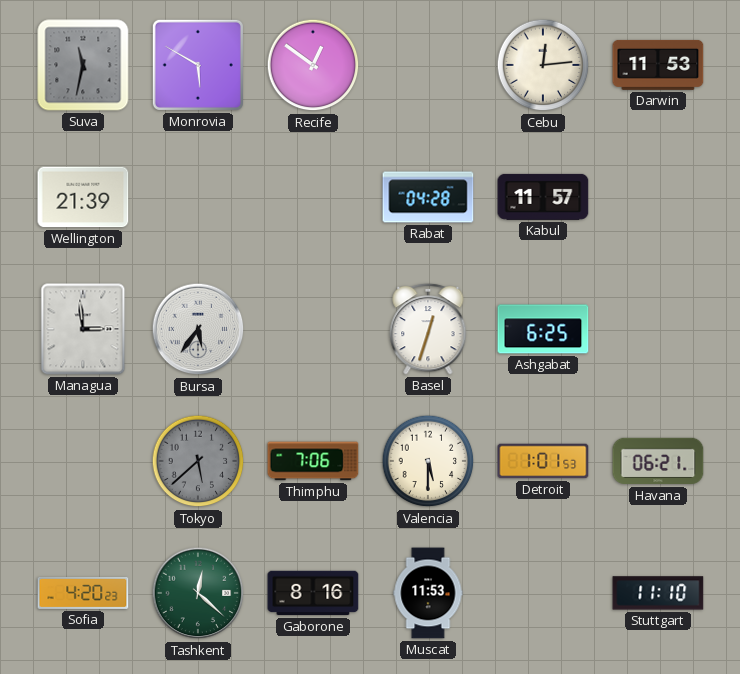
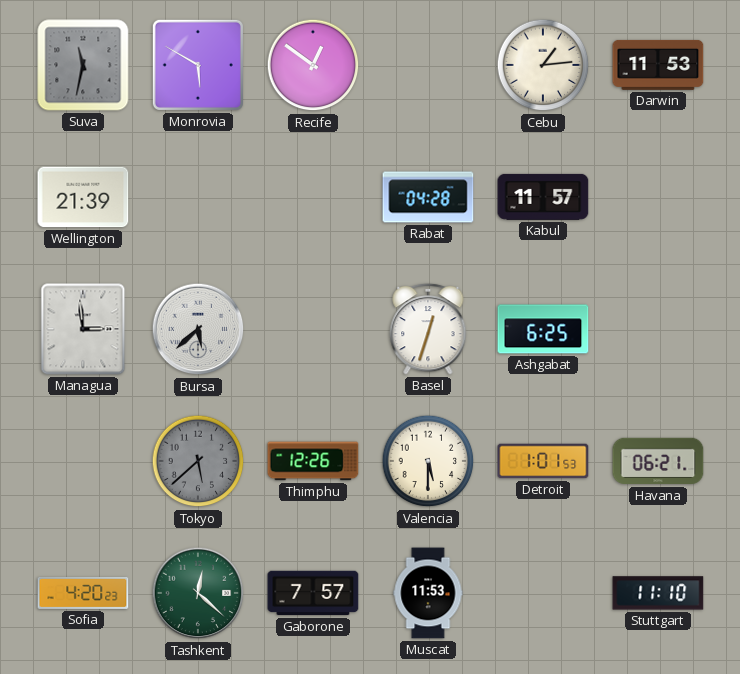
Cebu: 12:14 -> 1:14
Bursa: 5:36 -> 5:38
Thimphu: 7:06 -> 12:26
Gaborone: 8:16 -> 7:57
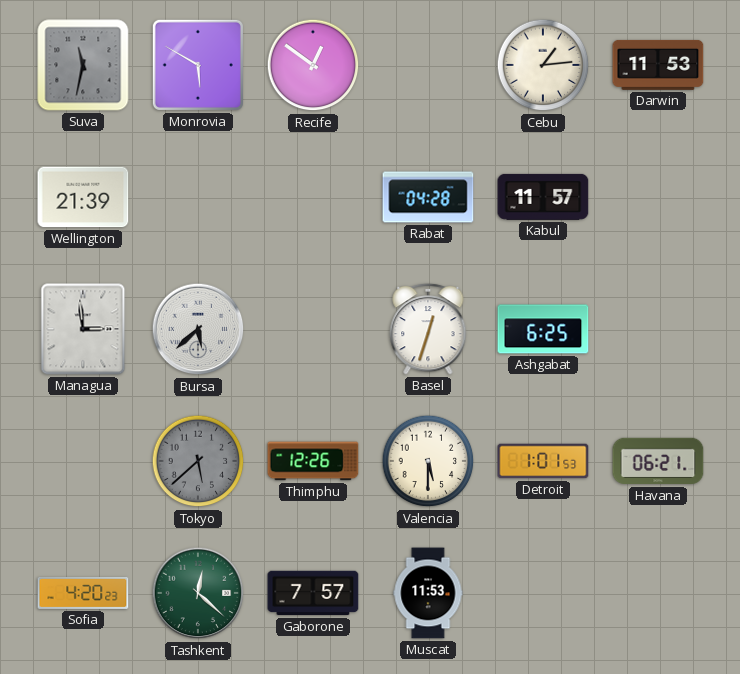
Stuttgart: 11:10 -> none
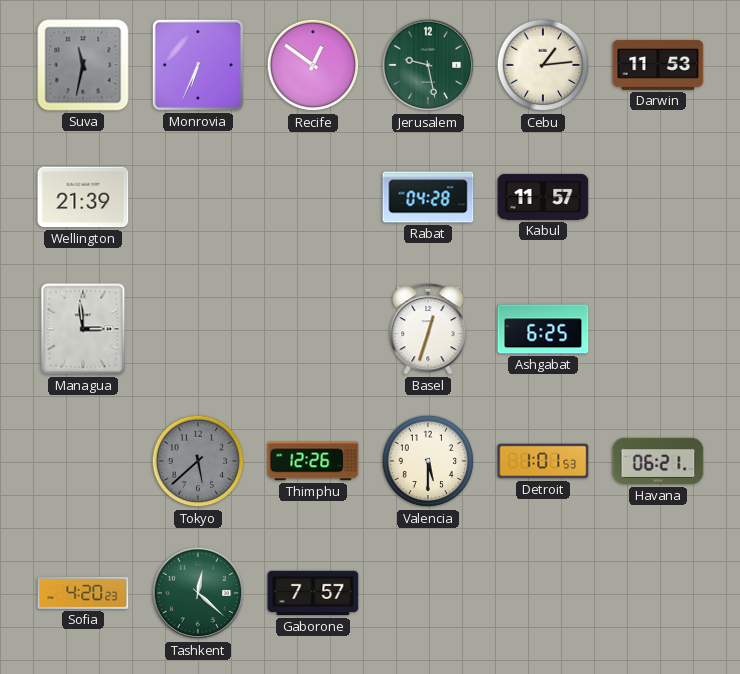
Monrovia: 5:50 -> 6:34
Jerusalem: none -> 9:28
Bursa: 5:38 -> none
Muscat: 11:53 -> none
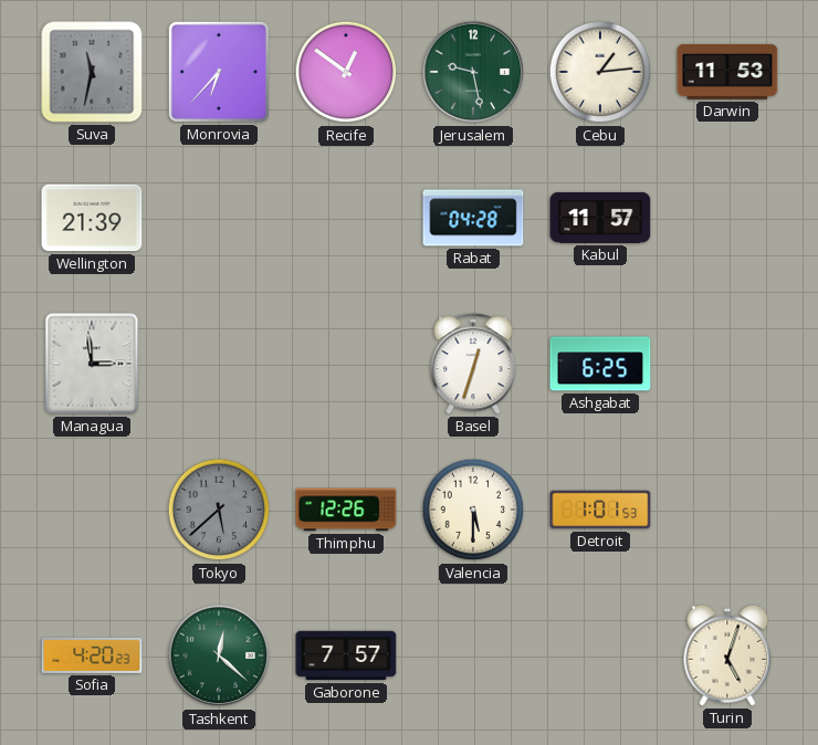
Monrovia: 6:34 -> 6:37
Havana: 06:21 -> none
Turin: none -> 5:03
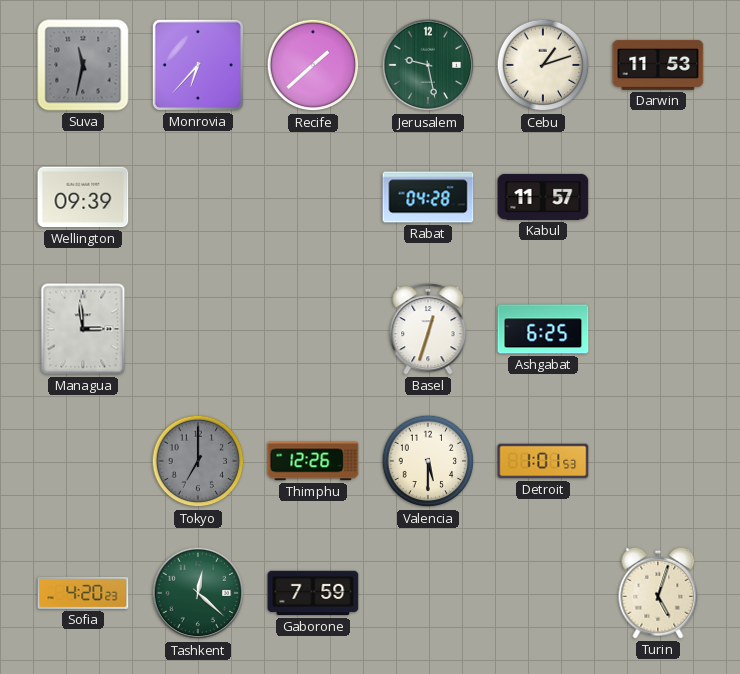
Recife: 12:51 -> 1:38
Cebu: 1:14 -> 1:12
Wellington: 21:39 -> 09:39
Tokyo: 5:38 -> 7:00
Gaborone: 7:57 -> 7:59
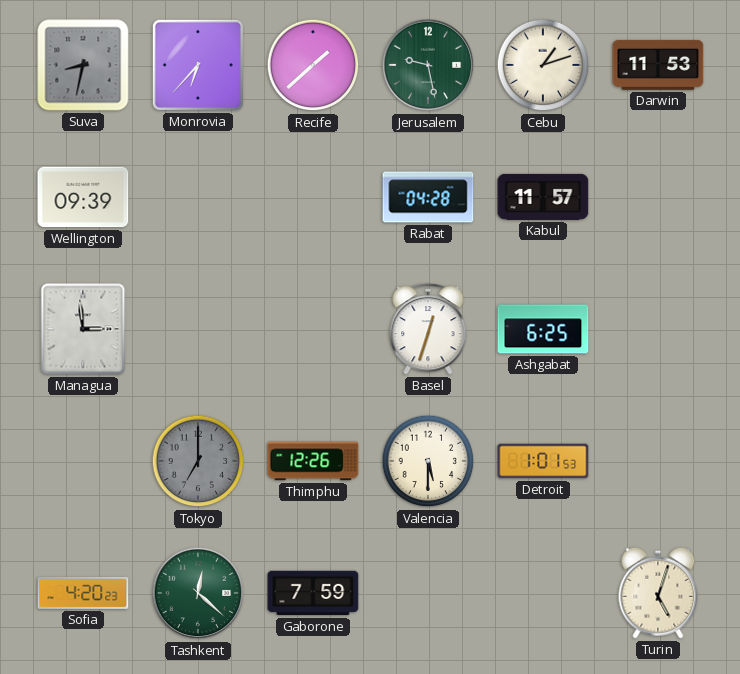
Suva: 11:32 -> 8:32
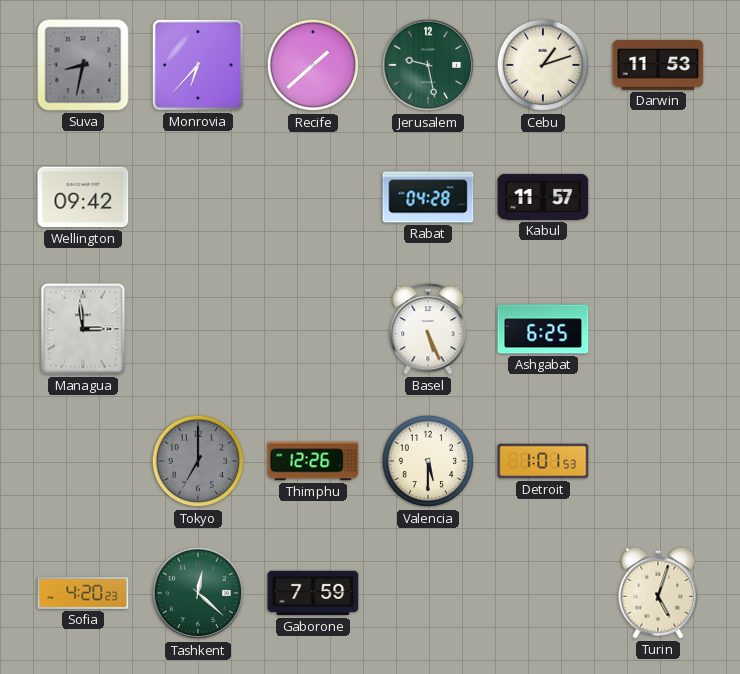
Wellington: 09:39 -> 09:42
Basel: 12:33 -> 5:26
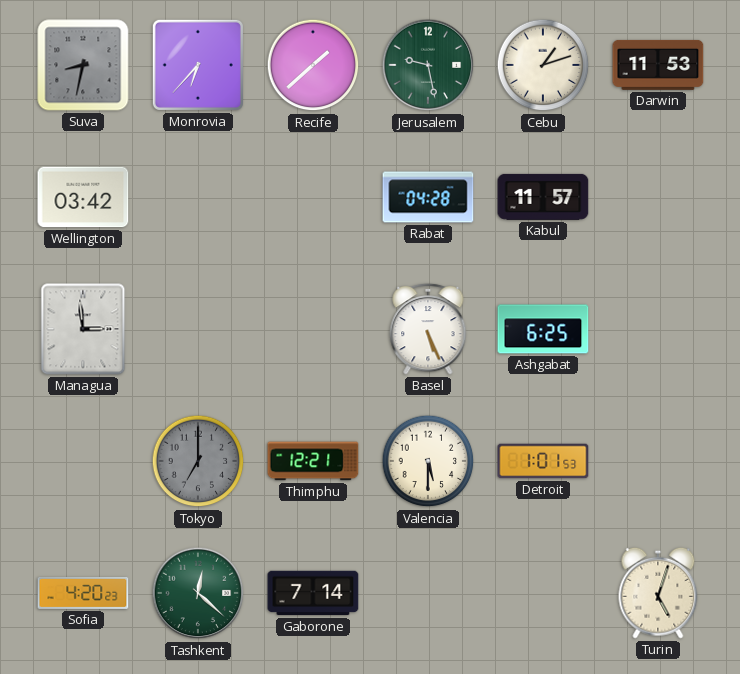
Wellington: 09:42 -> 03:42
Thimphu: 12:26 -> 12:21
Gaborone: 7:59 -> 7:14
